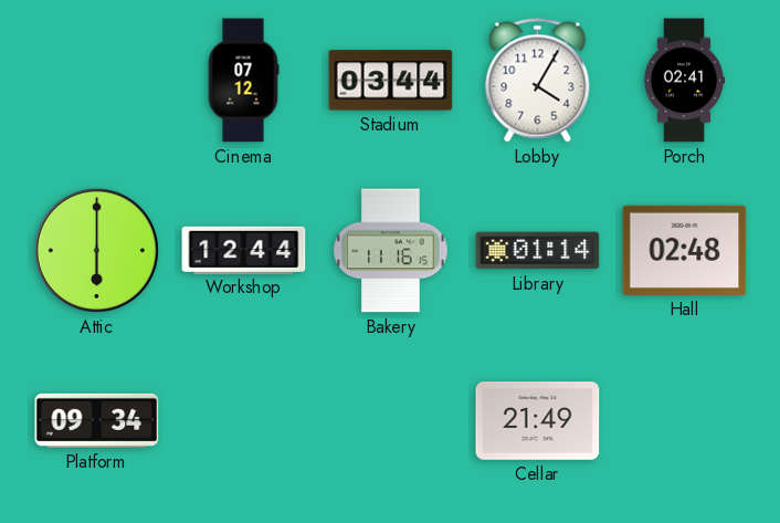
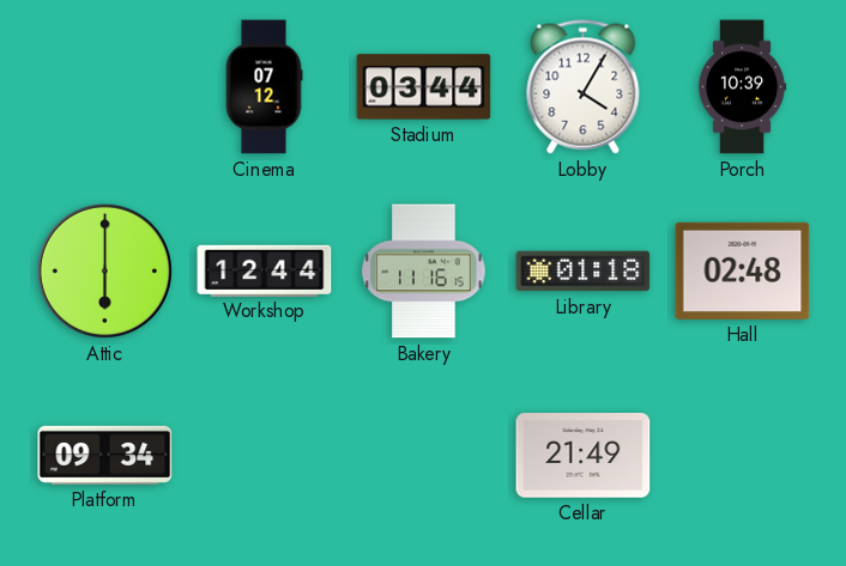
Porch: 02:41 -> 10:39
Library: 01:14 -> 01:18
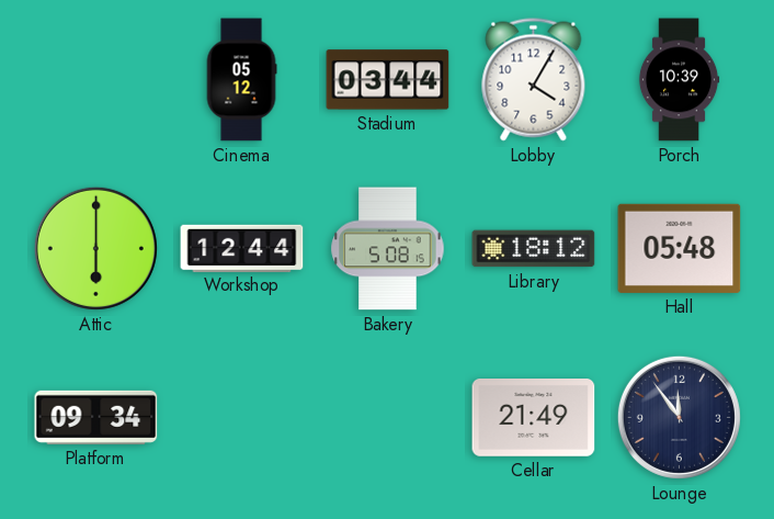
Cinema: 07:12 -> 05:12
Bakery: 11:16 -> 5:08
Library: 01:18 -> 18:12
Hall: 02:48 -> 05:48
Lounge: none -> 11:54
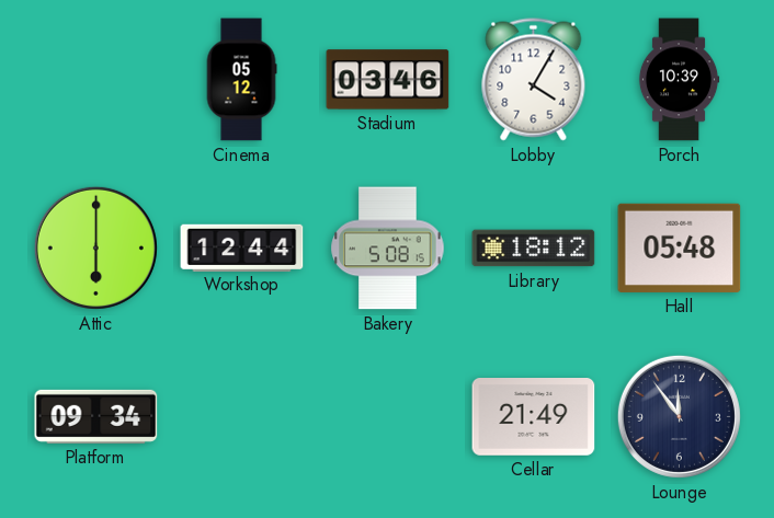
Stadium: 03:44 -> 03:46
